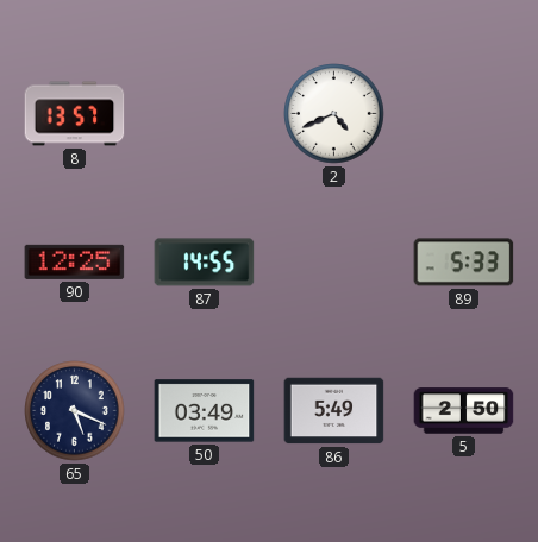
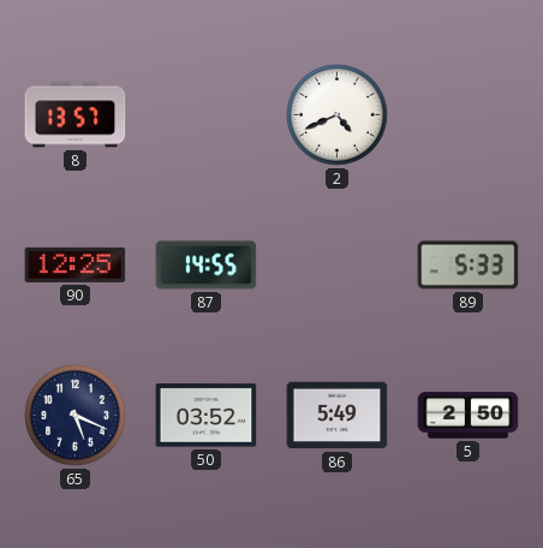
50: 03:49 -> 03:52
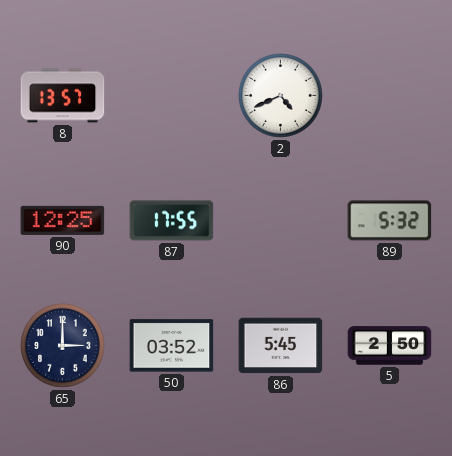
87: 14:55 -> 17:55
89: 5:33 -> 5:32
65: 5:19 -> 3:00
86: 5:49 -> 5:45
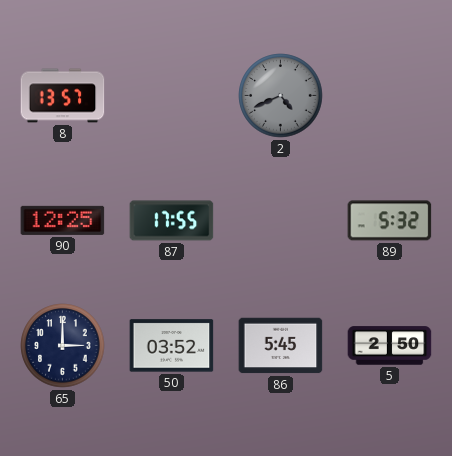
2 dial: white -> grey
